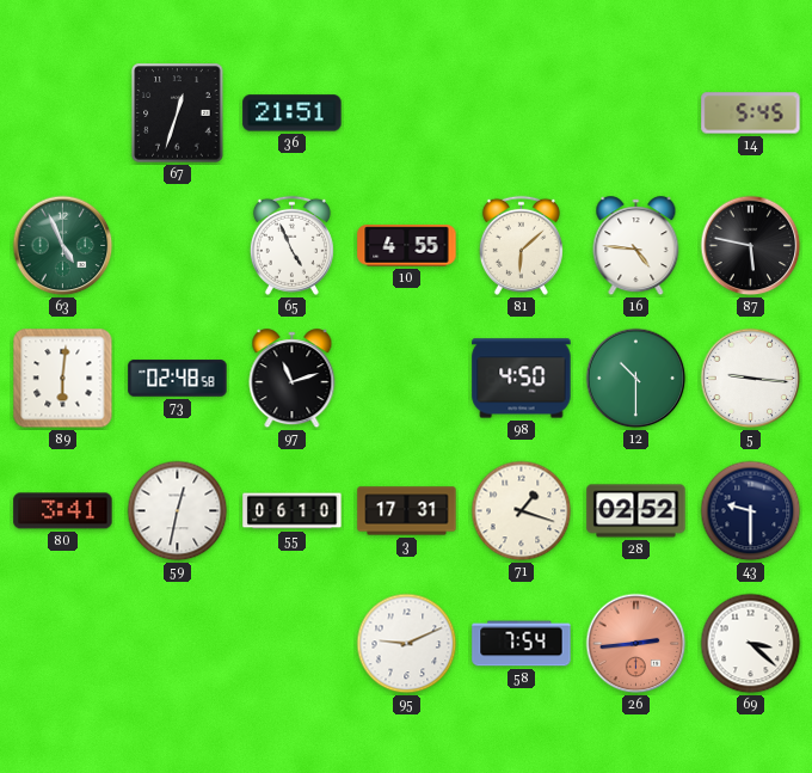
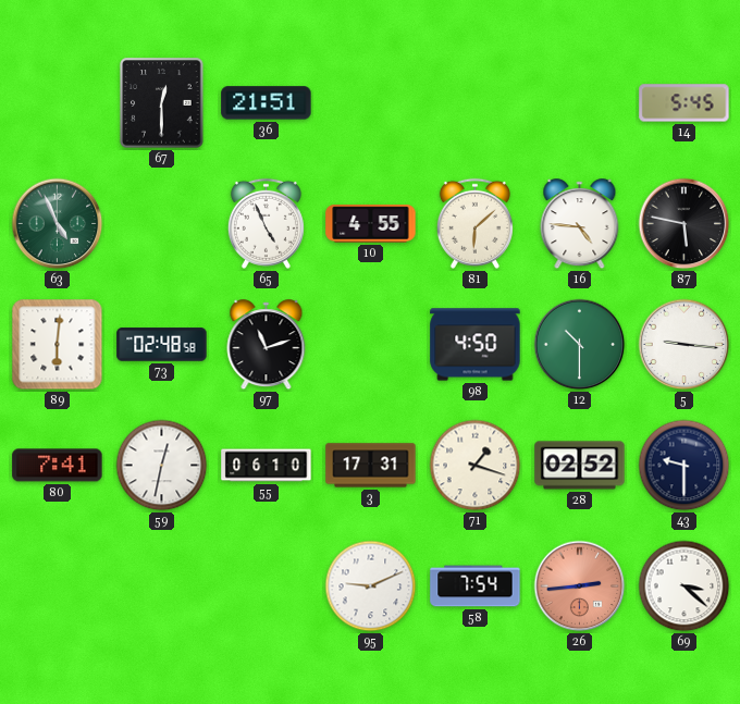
67: 12:33 -> 12:30
80: 3:41 -> 7:41
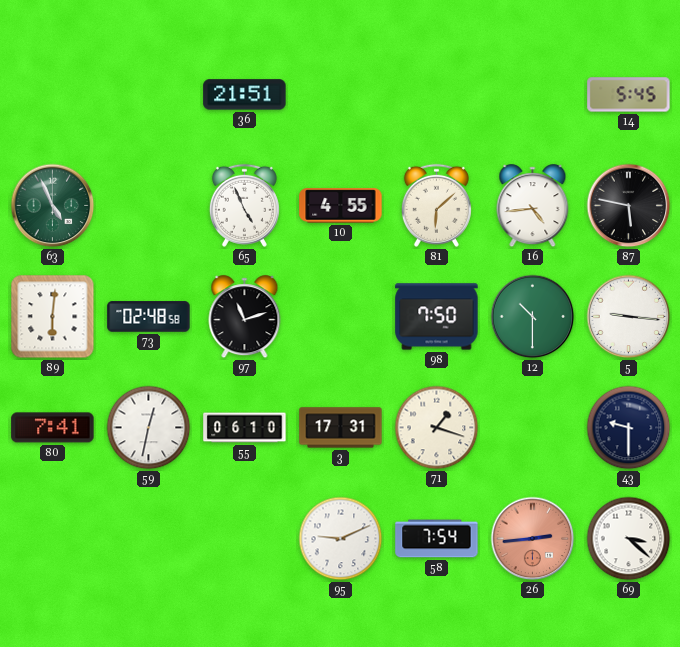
67: 12:30 -> none
16: 4:46 -> 4:44
98: 4:50 -> 7:50
28: 02:52 -> none
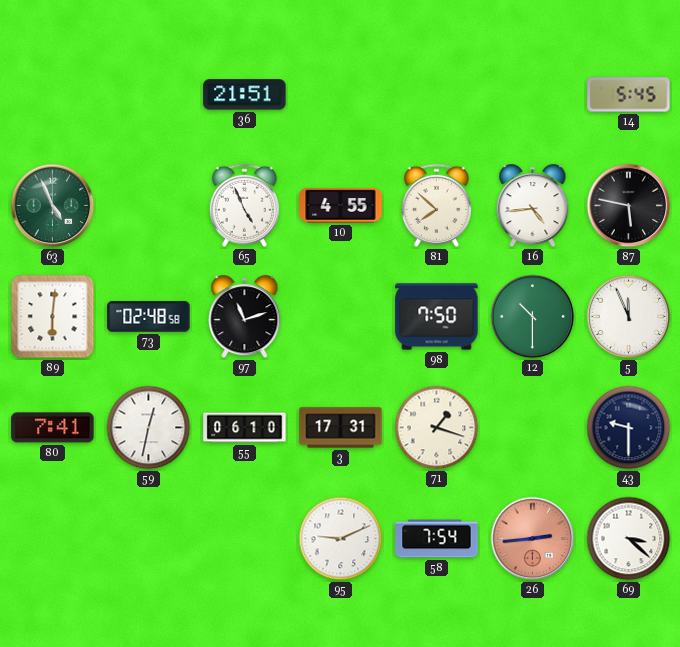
81: 6:08 -> 7:52
5: 9:16 -> 11:56
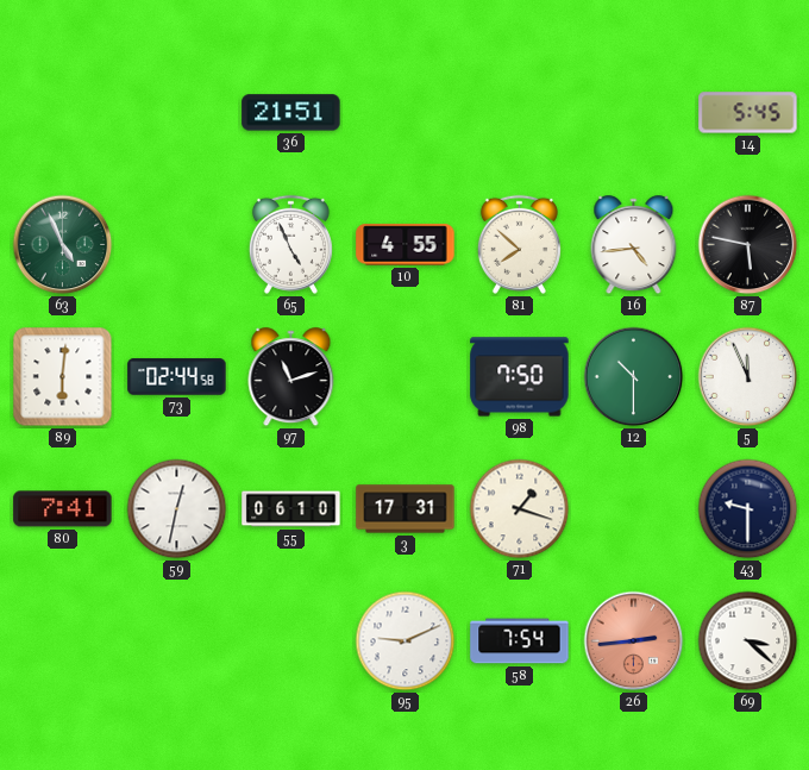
73: 02:48 -> 02:44
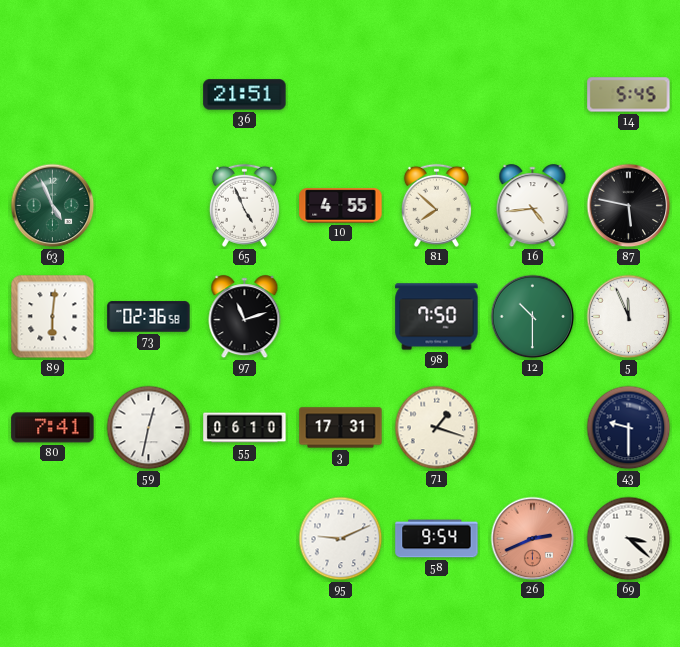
73: 02:44 -> 02:36
58: 7:54 -> 9:54
26: 2:44 -> 2:41
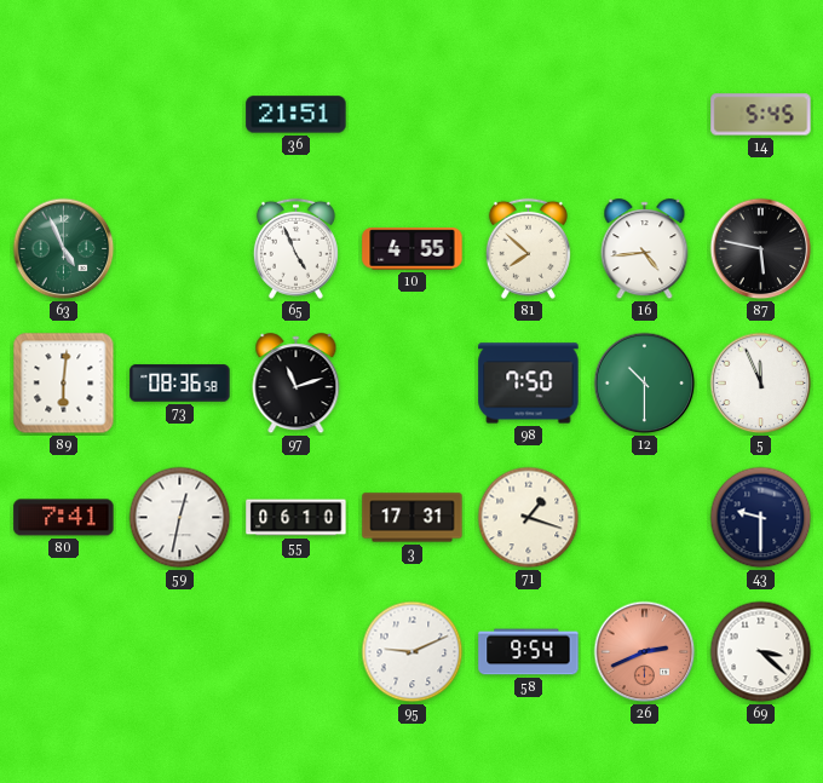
73: 02:36 -> 08:36
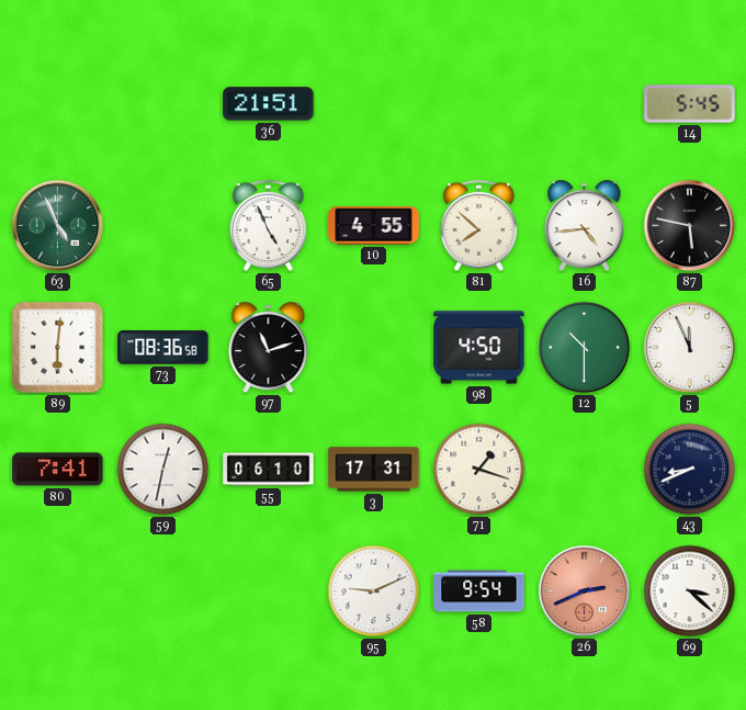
98: 7:50 -> 4:50
43: 9:30 -> 8:41
